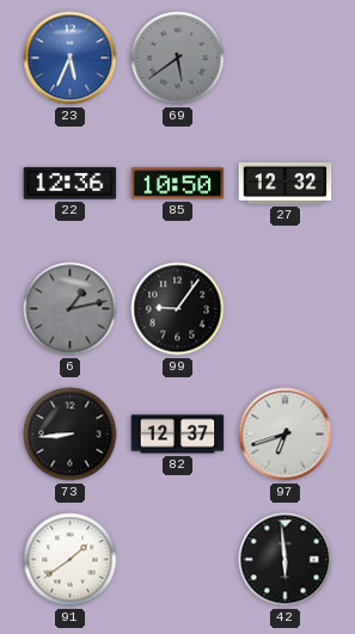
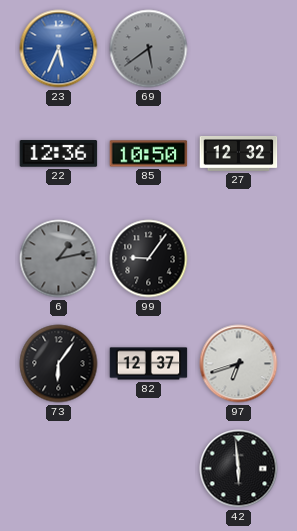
73: 8:44 -> 6:06
91: 1:39 -> none
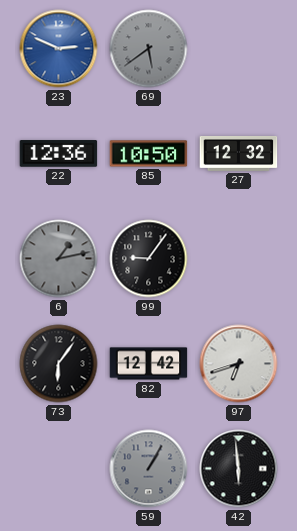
23: 5:34 -> 2:49
82: 12:37 -> 12:42
59: none -> 1:05
